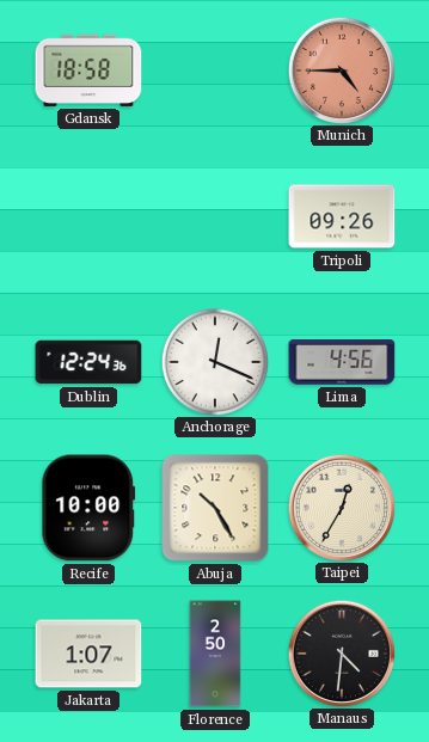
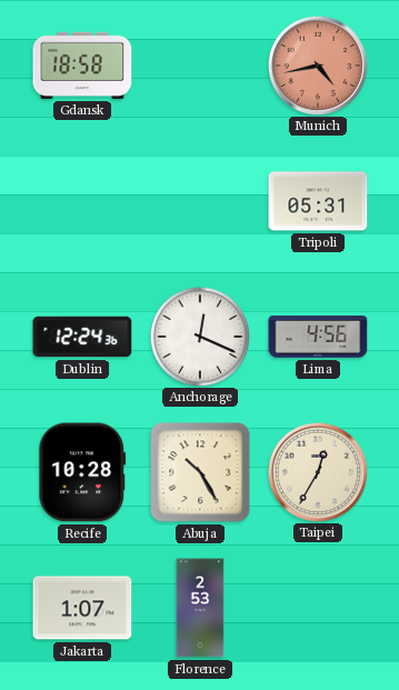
Munich: 4:45 -> 4:43
Tripoli: 09:26 -> 05:31
Recife: 10:00 -> 10:28
Florence: 2:50 -> 2:53
Manaus: 4:31 -> none
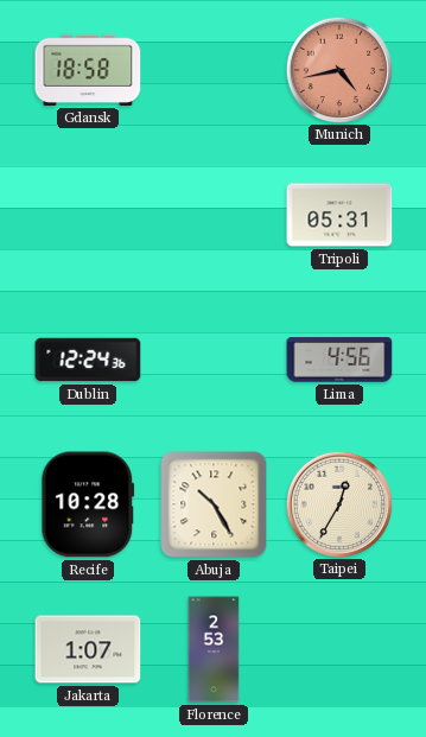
Anchorage: 12:19 -> none
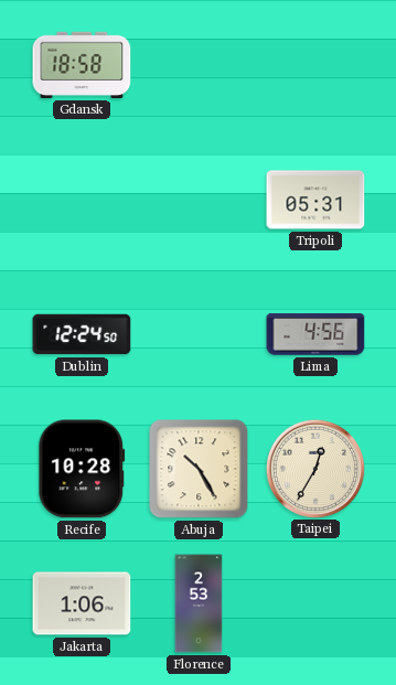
Munich: 4:43 -> none
Dublin: 12:24:36 -> 12:24:50
Jakarta: 1:07 -> 1:06
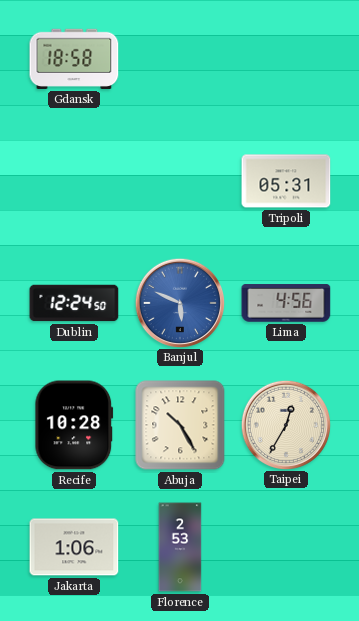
Banjul: none -> 5:49
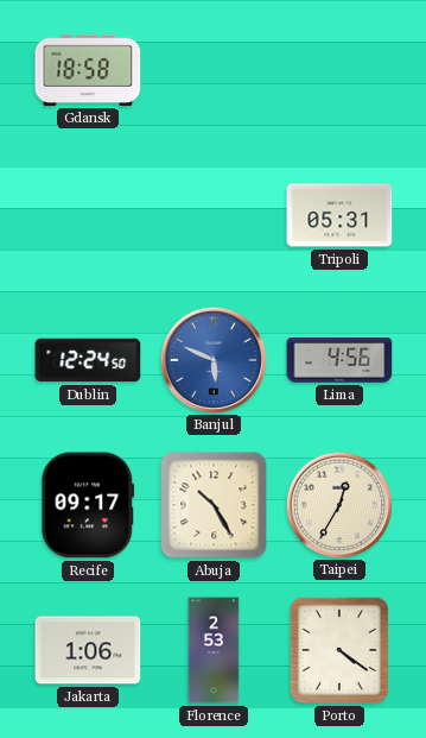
Recife: 10:28 -> 09:17
Porto: none -> 4:21
